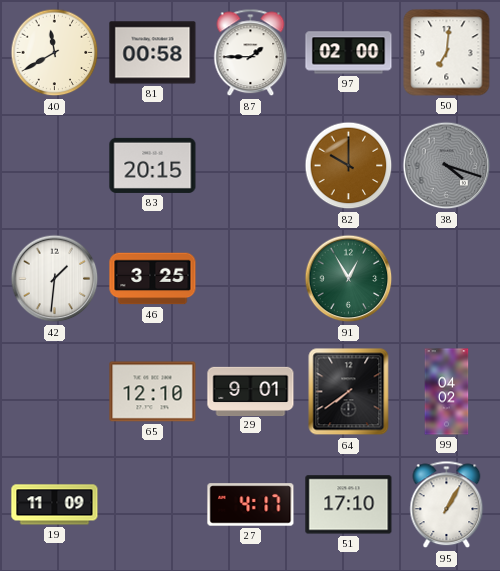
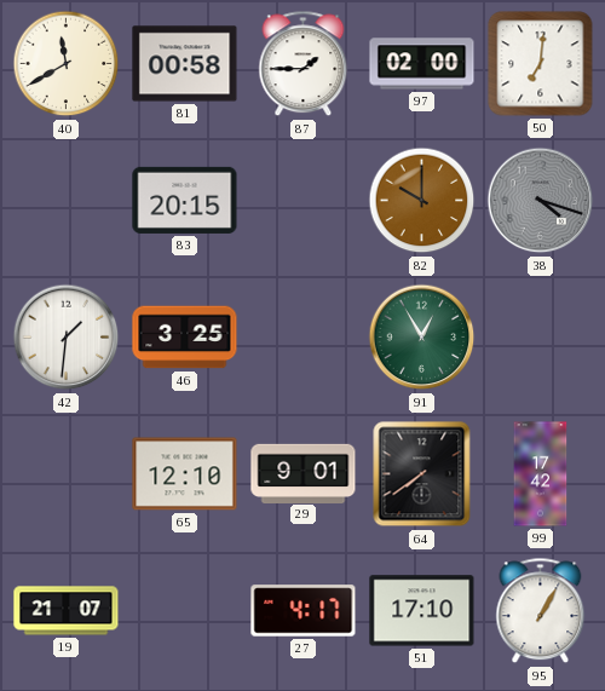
99: 04:02 -> 17:42
19: 11:09 -> 21:07
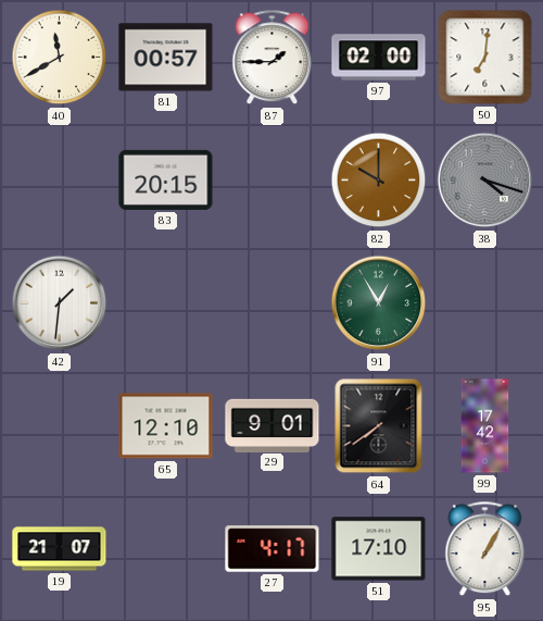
81: 00:58 -> 00:57
46: 3:25 -> none
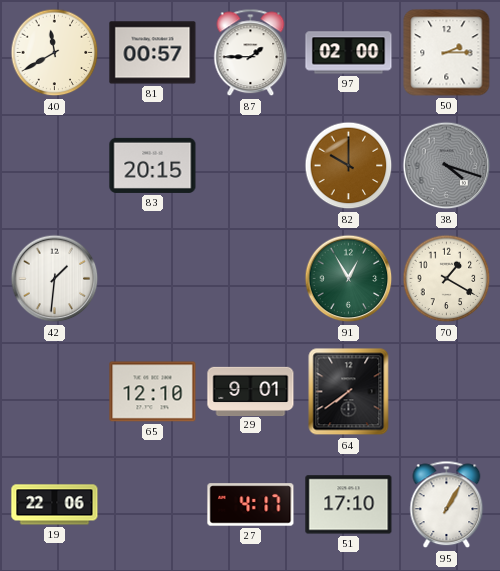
50: 7:01 -> 2:15
70: none -> 1:20
99: 17:42 -> none
19: 21:07 -> 22:06
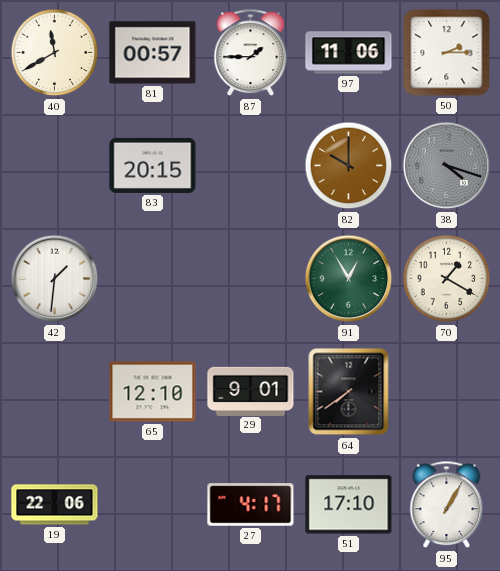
97: 02:00 -> 11:06
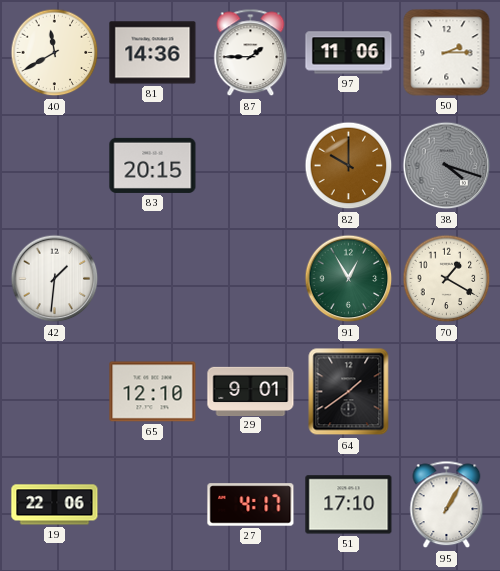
81: 00:57 -> 14:36
64: 7:39 -> 1:39
